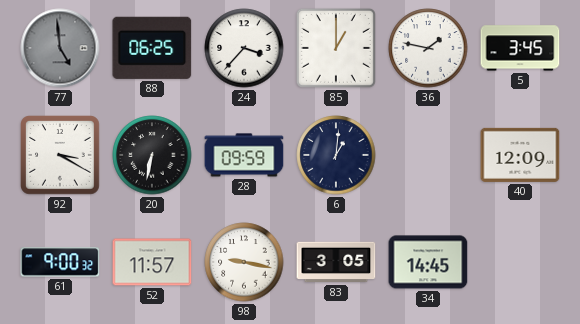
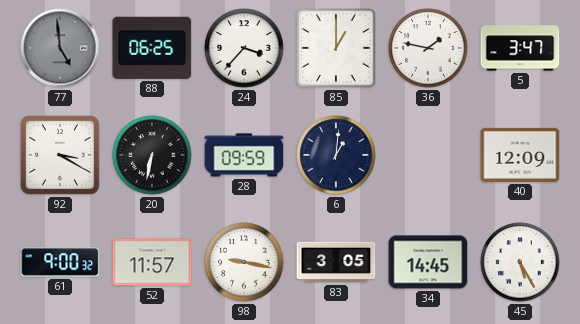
5: 3:45 -> 3:47
45: none -> 5:25
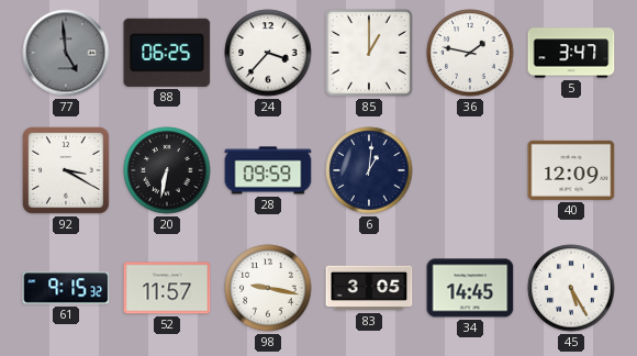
61: 9:00 -> 9:15
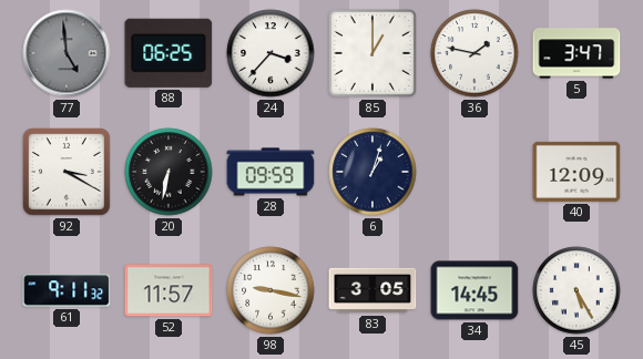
6: 1:01 -> 1:03
61: 9:15 -> 9:11
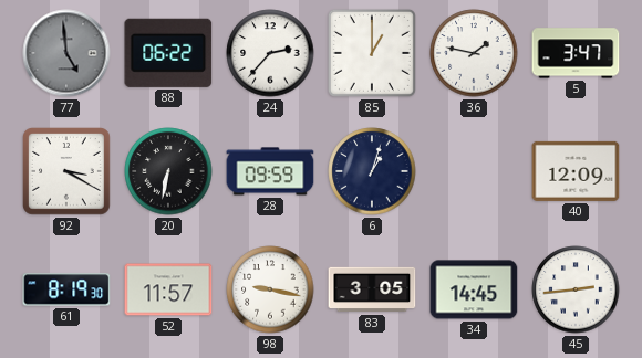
88: 06:25 -> 06:22
24: 3:37 -> 2:37
61: 9:11 -> 8:19
45: 5:25 -> 2:44
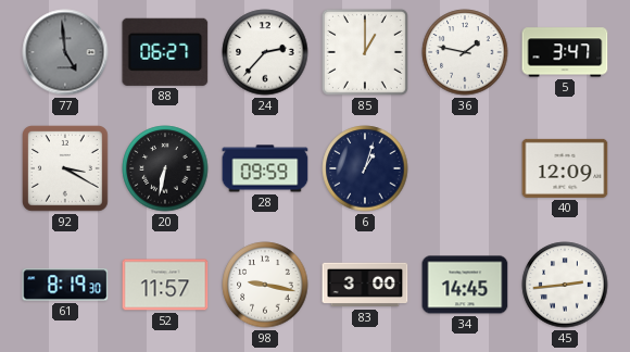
88: 06:22 -> 06:27
83: 3:05 -> 3:00
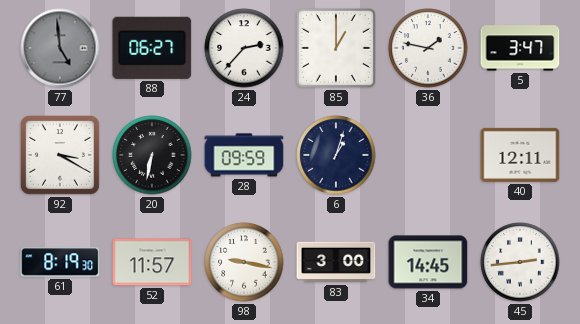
40: 12:09 -> 12:11
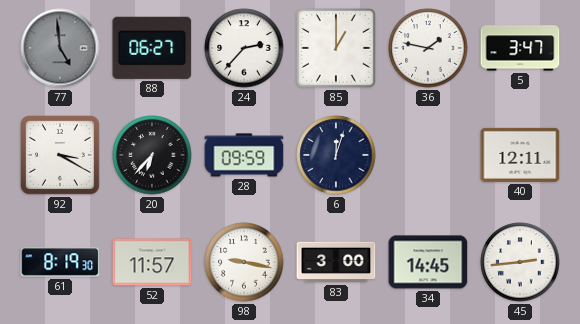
20: 6:32 -> 6:37
6: 1:03 -> 12:03
